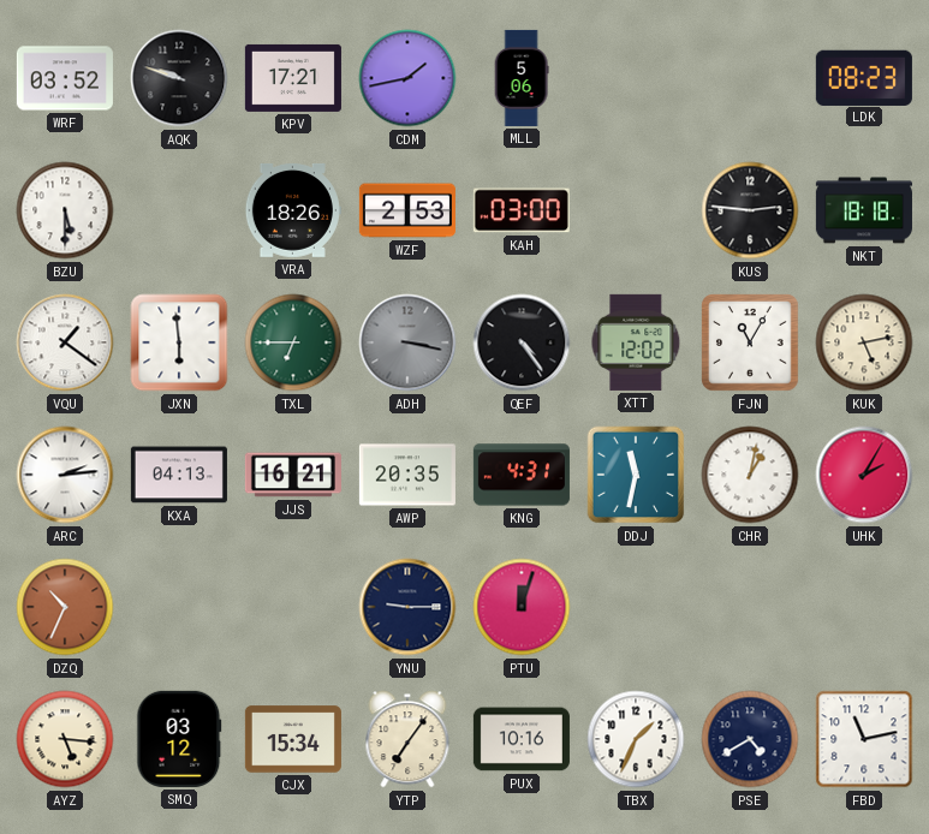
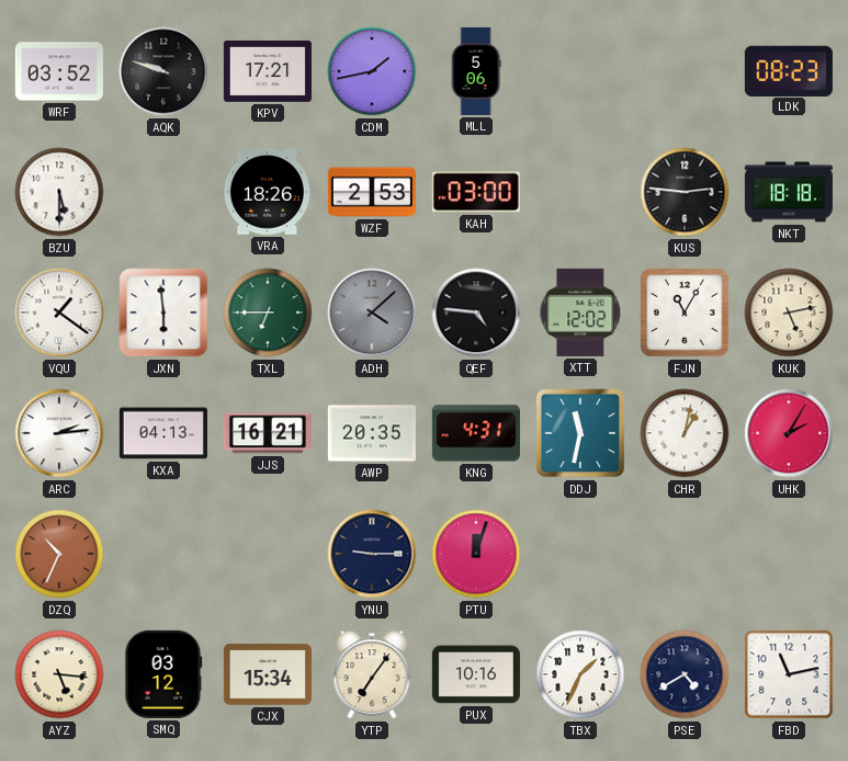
ADH: 3:17 -> 4:08
QEF: 4:24 -> 4:46
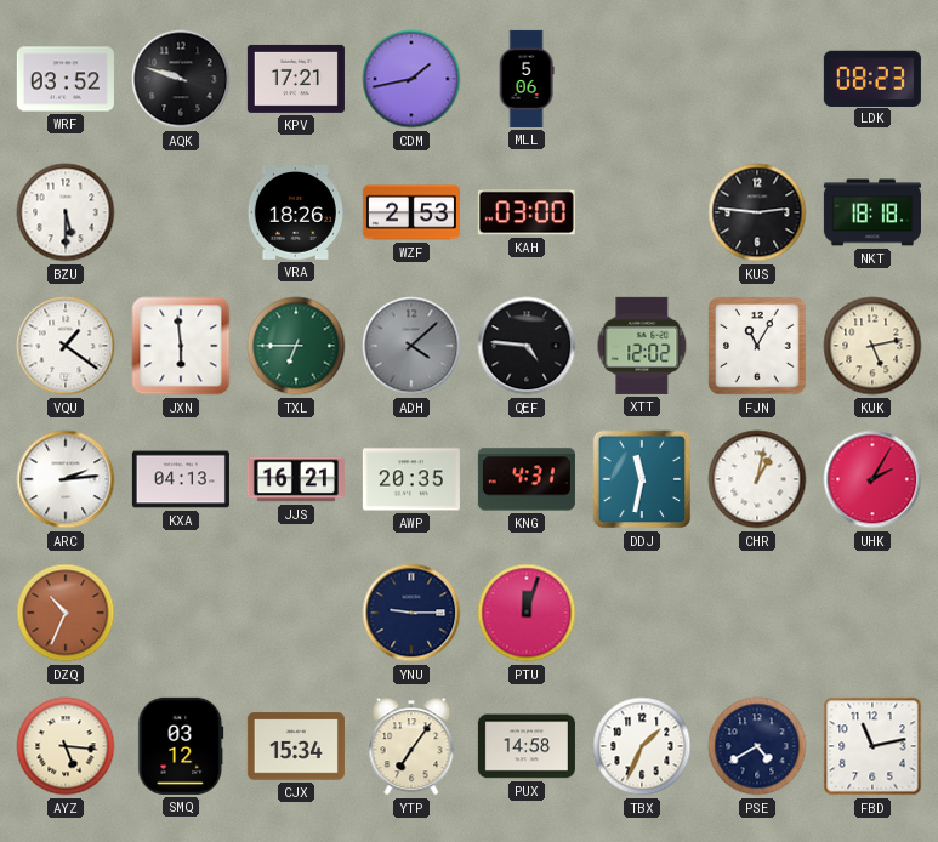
PUX: 10:16 -> 14:58
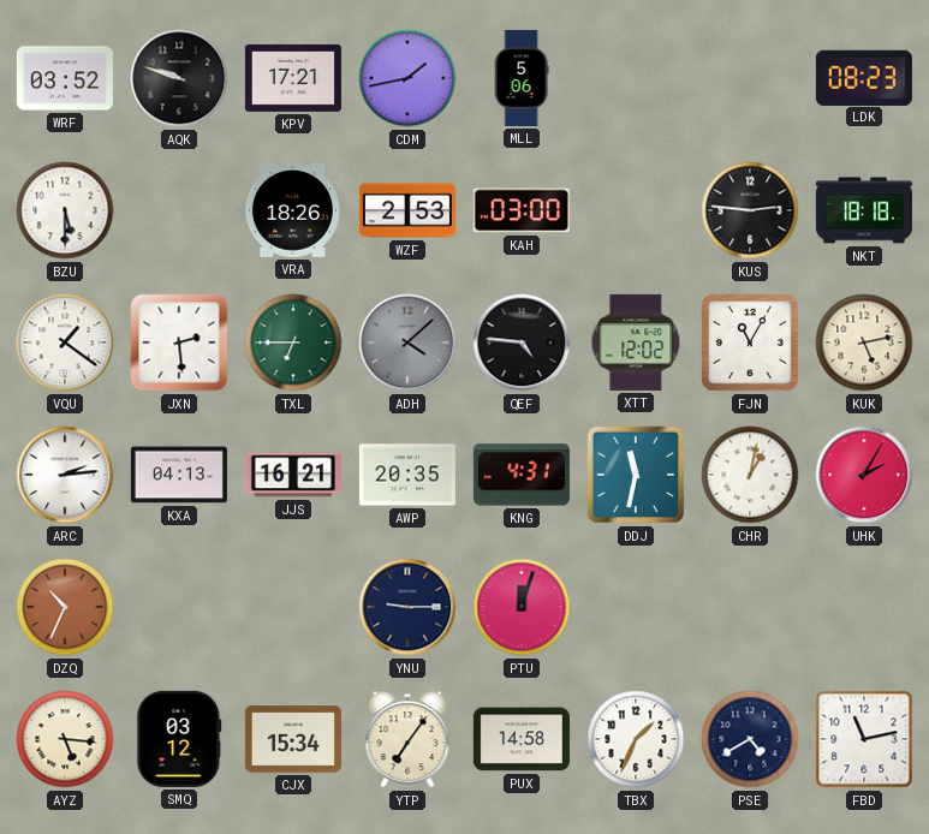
JXN: 5:59 -> 2:29
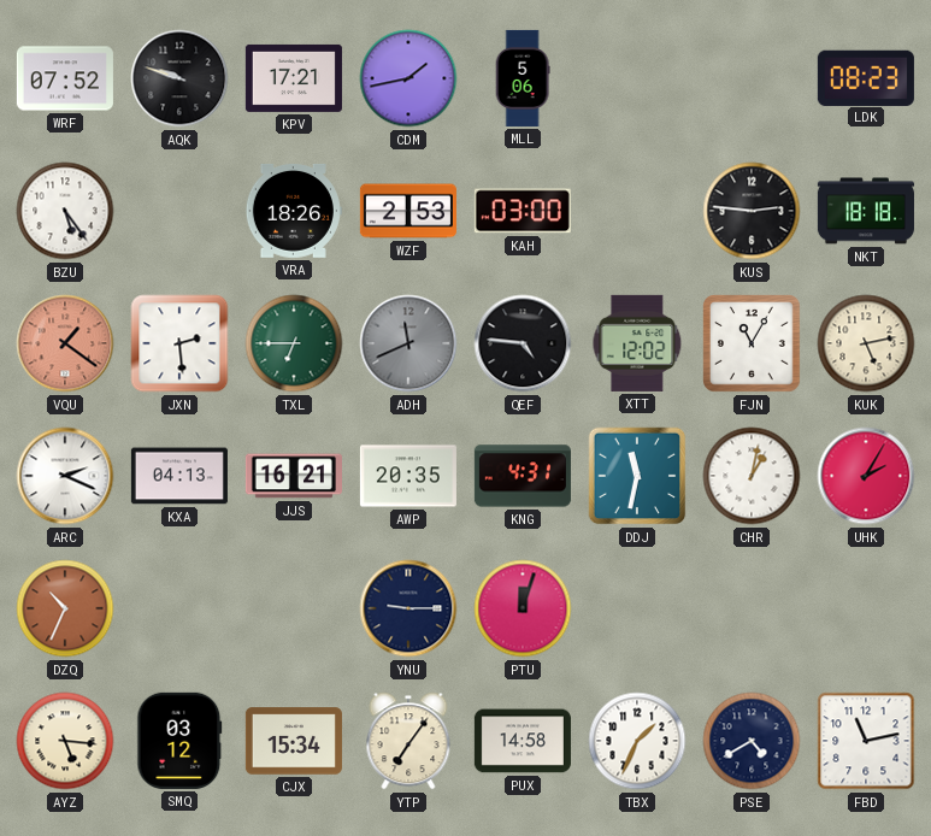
WRF: 03:52 -> 07:52
BZU: 5:30 -> 5:24
VQU dial: white -> salmon
ADH: 4:08 -> 11:41
ARC: 2:14 -> 2:19
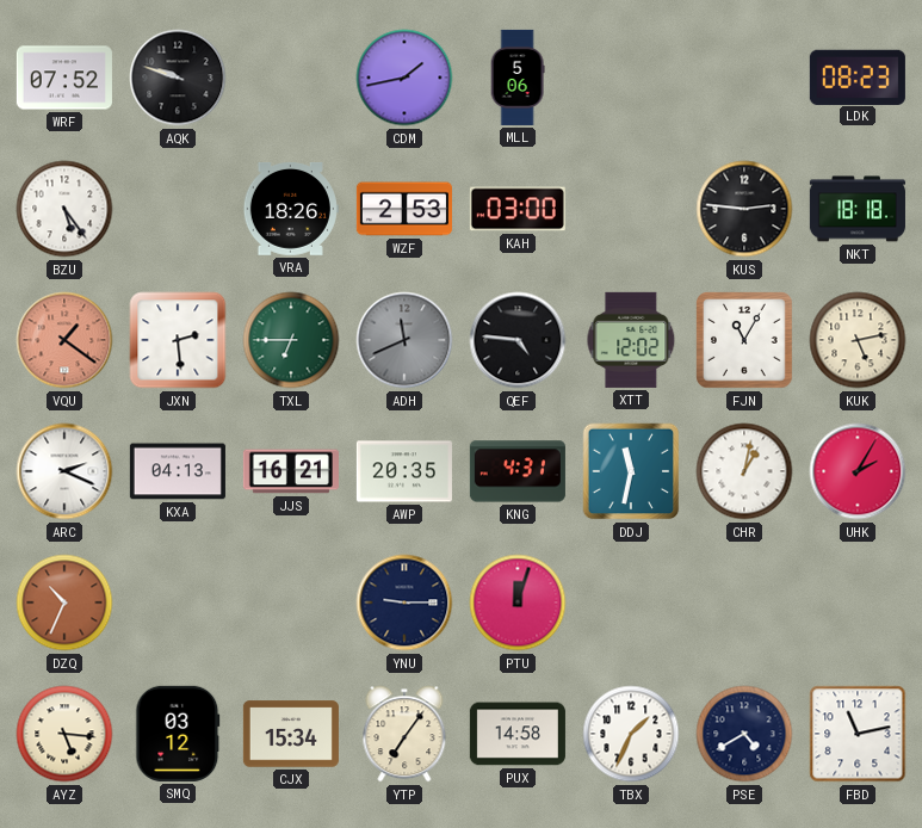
KPV: 17:21 -> none
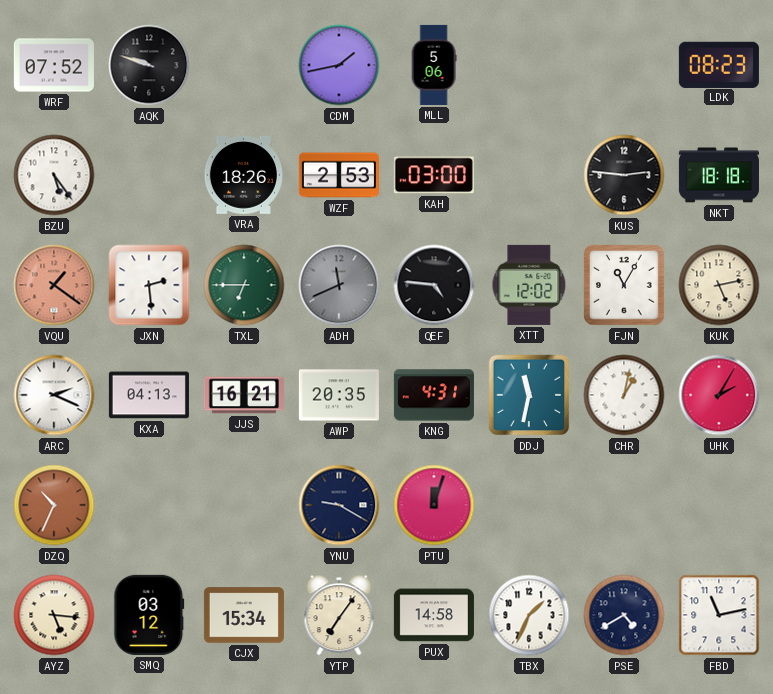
YNU: 9:15 -> 9:20
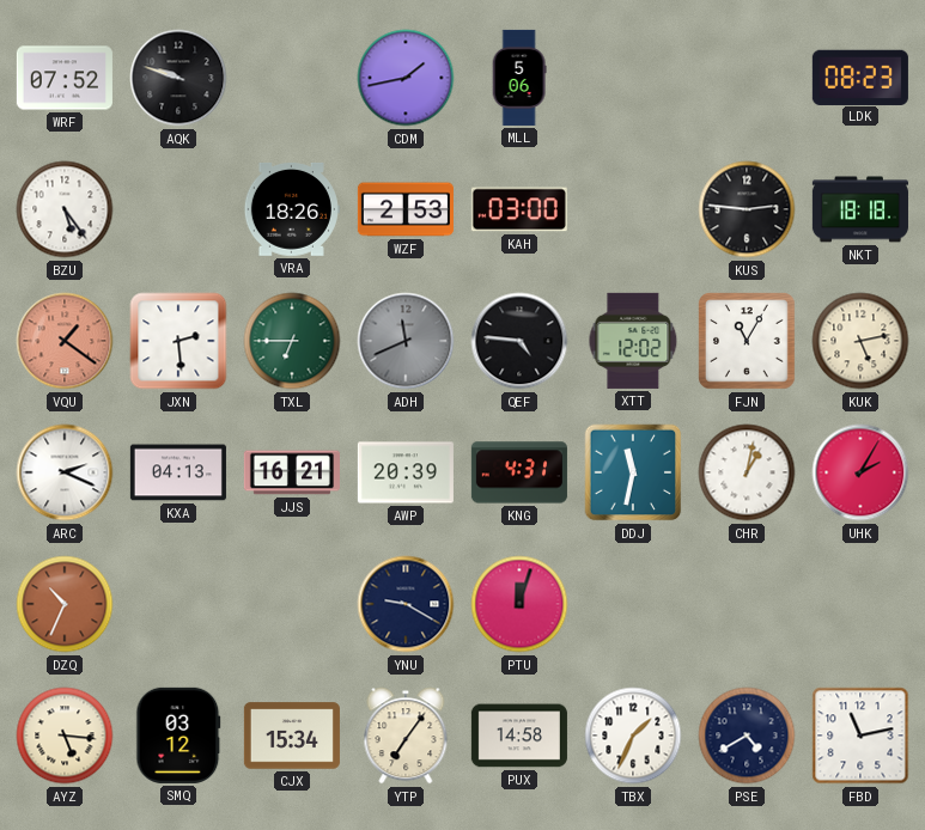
AWP: 20:35 -> 20:39
